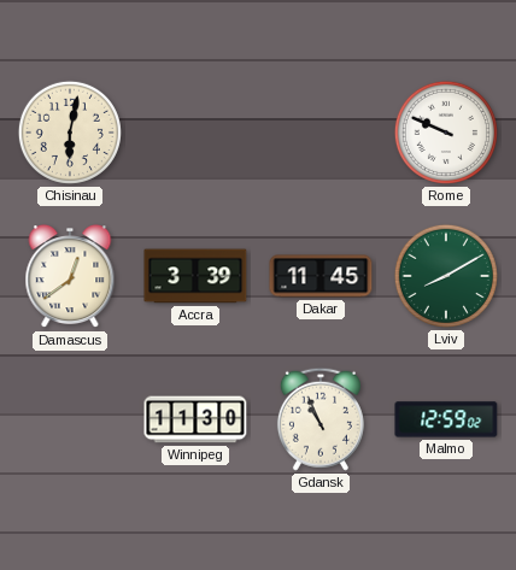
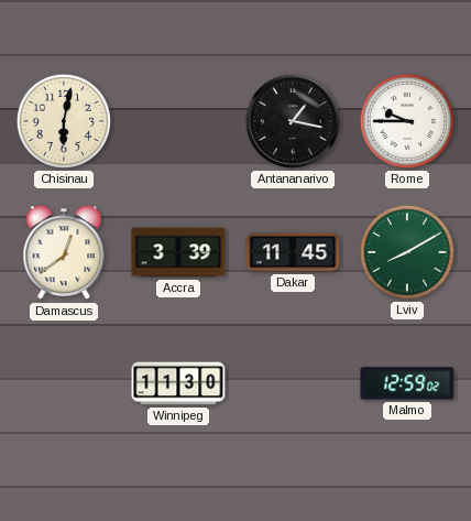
Antananarivo: none -> 1:17
Rome: 9:49 -> 9:45
Gdansk: 10:56 -> none
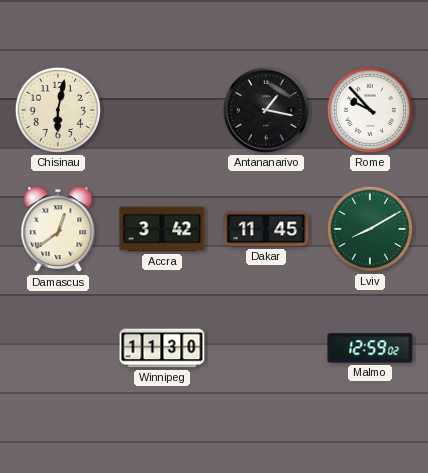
Rome: 9:45 -> 9:53
Accra: 3:39 -> 3:42
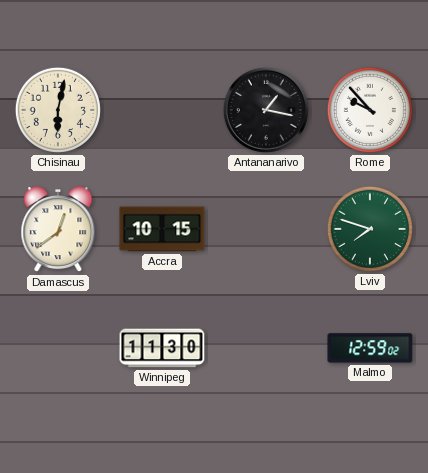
Accra: 3:42 -> 10:15
Dakar: 11:45 -> none
Lviv: 8:10 -> 7:48
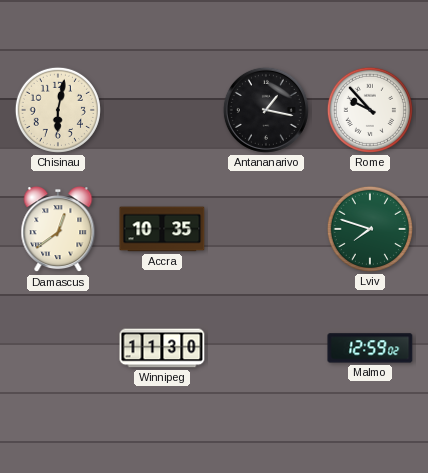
Accra: 10:15 -> 10:35
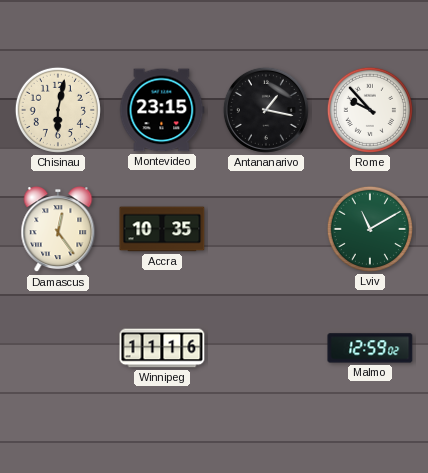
Montevideo: none -> 23:15
Damascus: 12:39 -> 12:24
Lviv: 7:48 -> 11:10
Winnipeg: 11:30 -> 11:16
